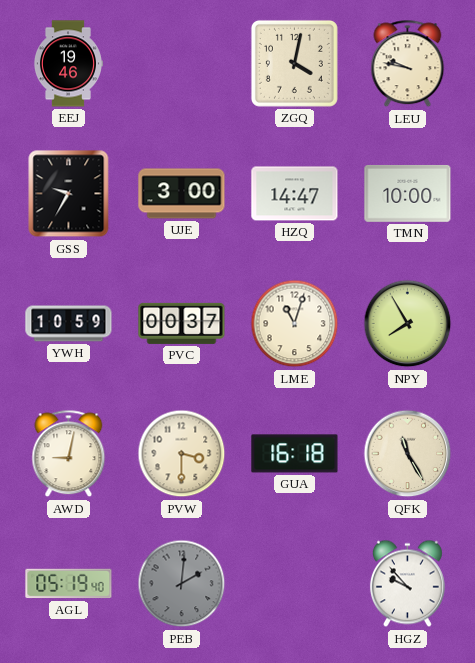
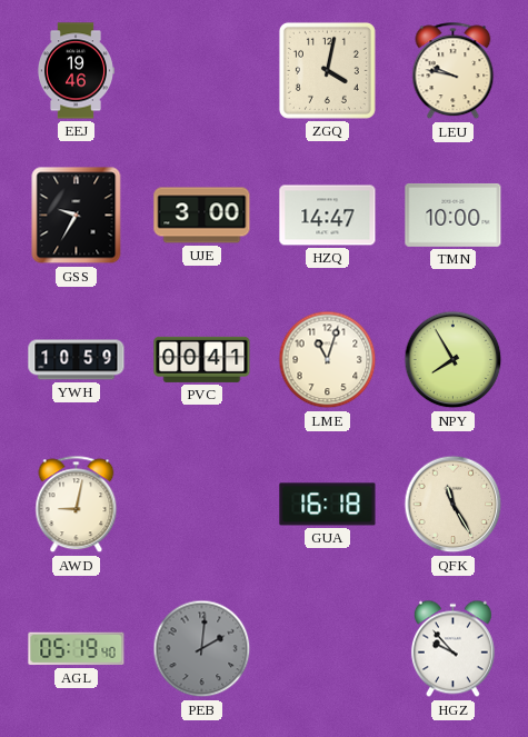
PVC: 00:37 -> 00:41
PVW: 3:30 -> none
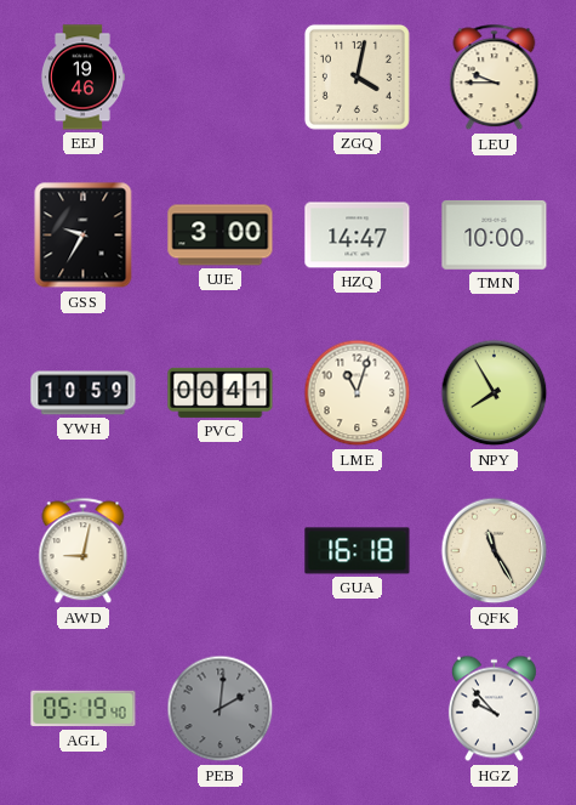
LEU: 9:47 -> 9:45
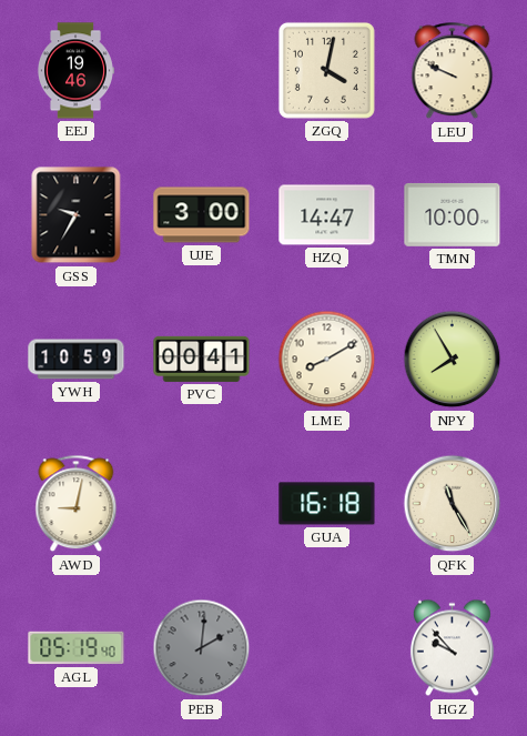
LEU: 9:45 -> 9:49
LME: 11:03 -> 8:10
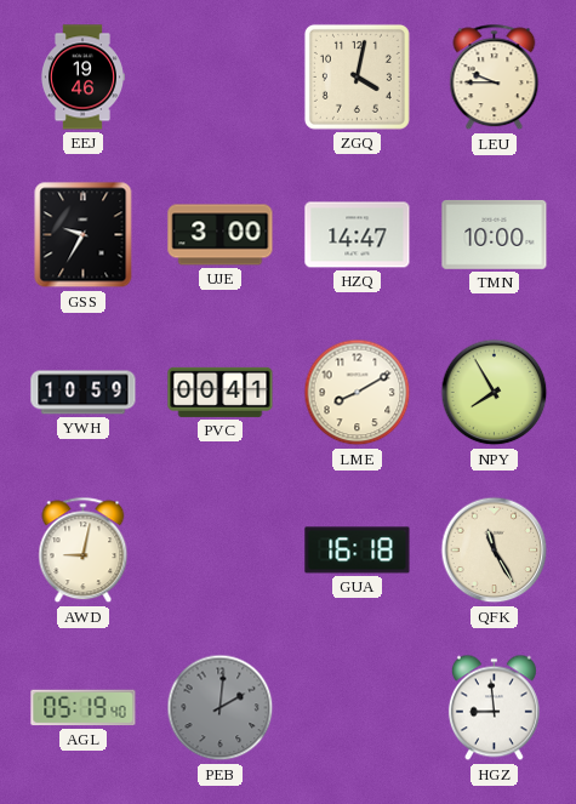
LEU: 9:49 -> 9:45
HGZ: 9:53 -> 8:59
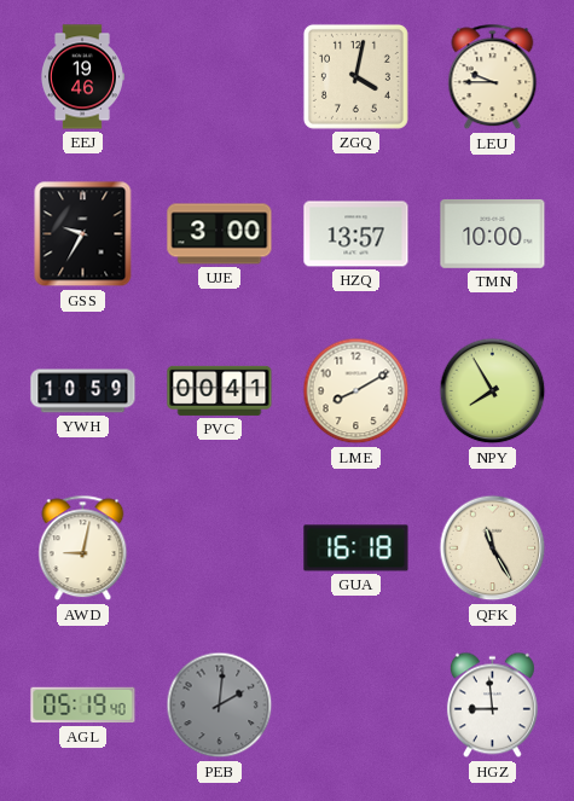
HZQ: 14:47 -> 13:57
